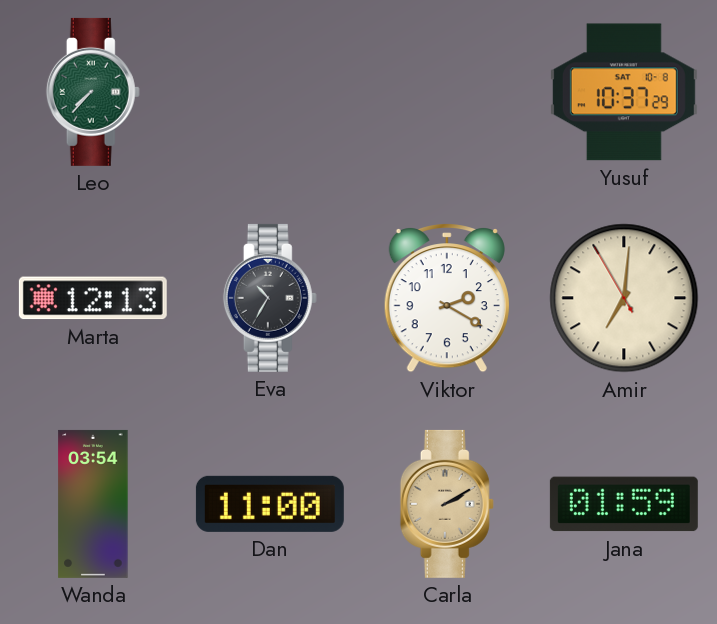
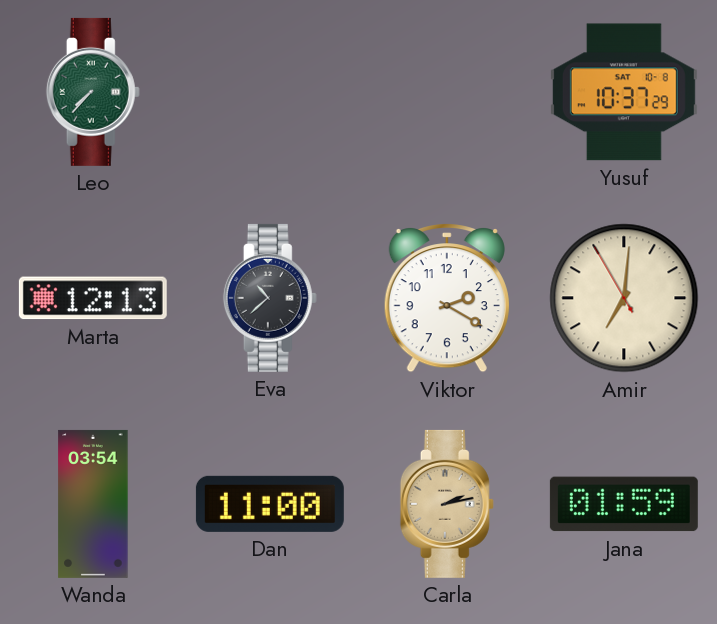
Eva: 10:35 -> 10:38
Carla: 2:10 -> 2:13
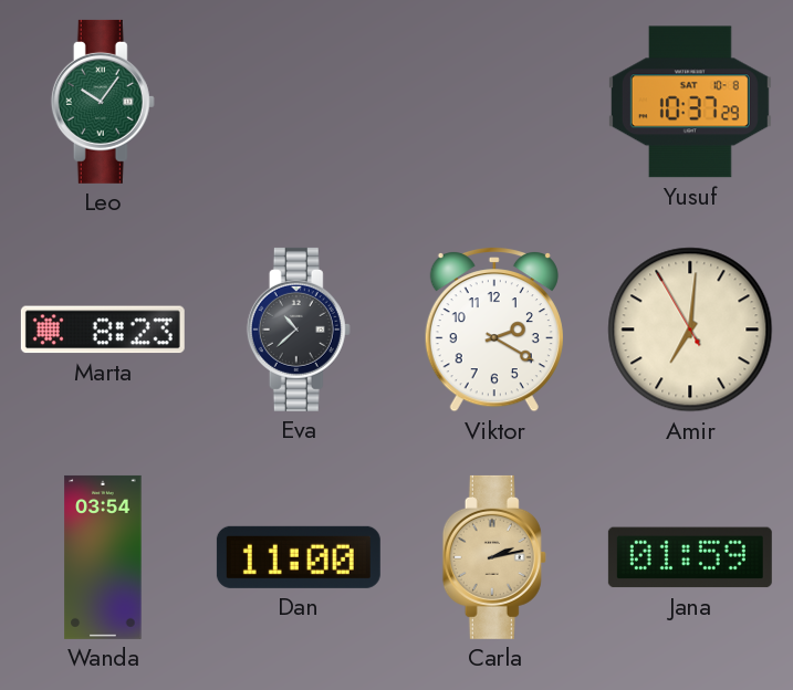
Leo: 7:37 -> 10:06
Marta: 12:13 -> 8:23
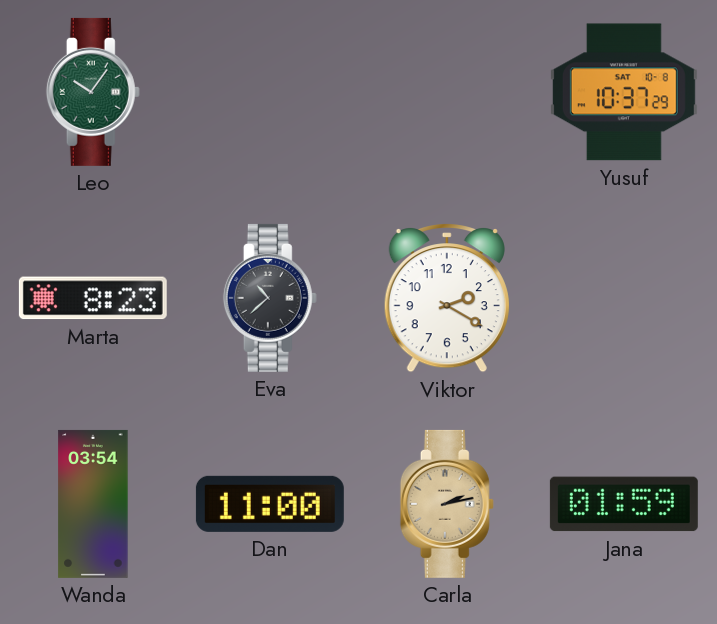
Amir: 7:00 -> none
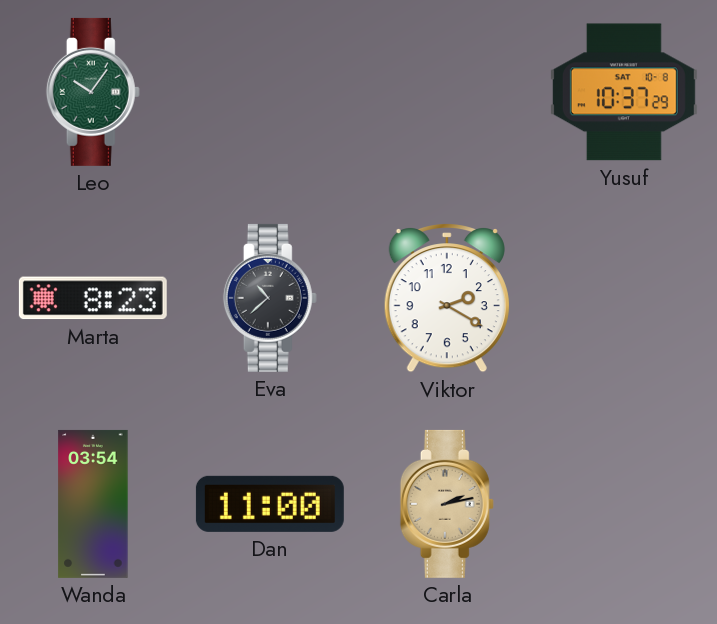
Jana: 01:59 -> none
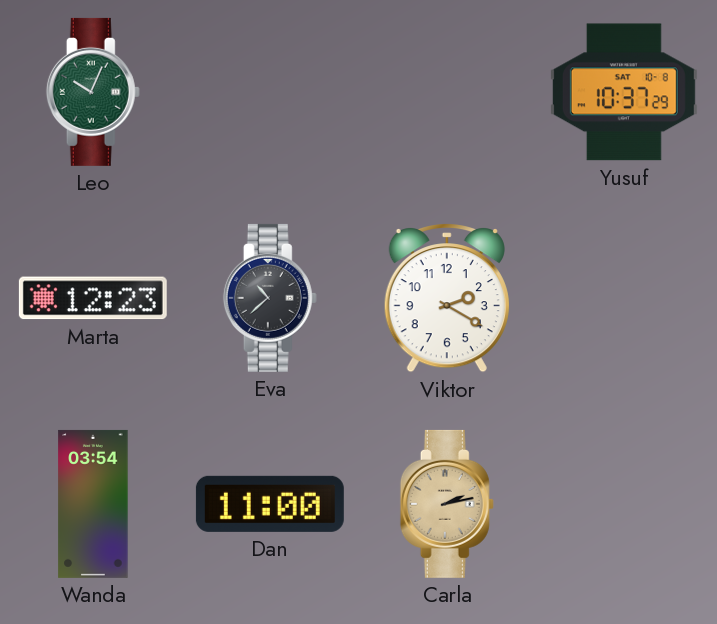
Leo: 10:06 -> 10:04
Marta: 8:23 -> 12:23
